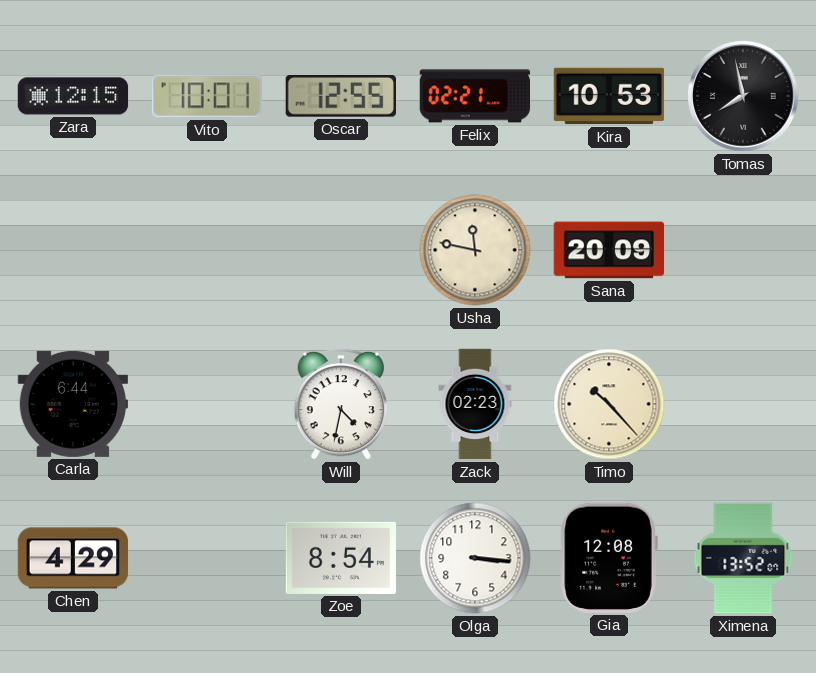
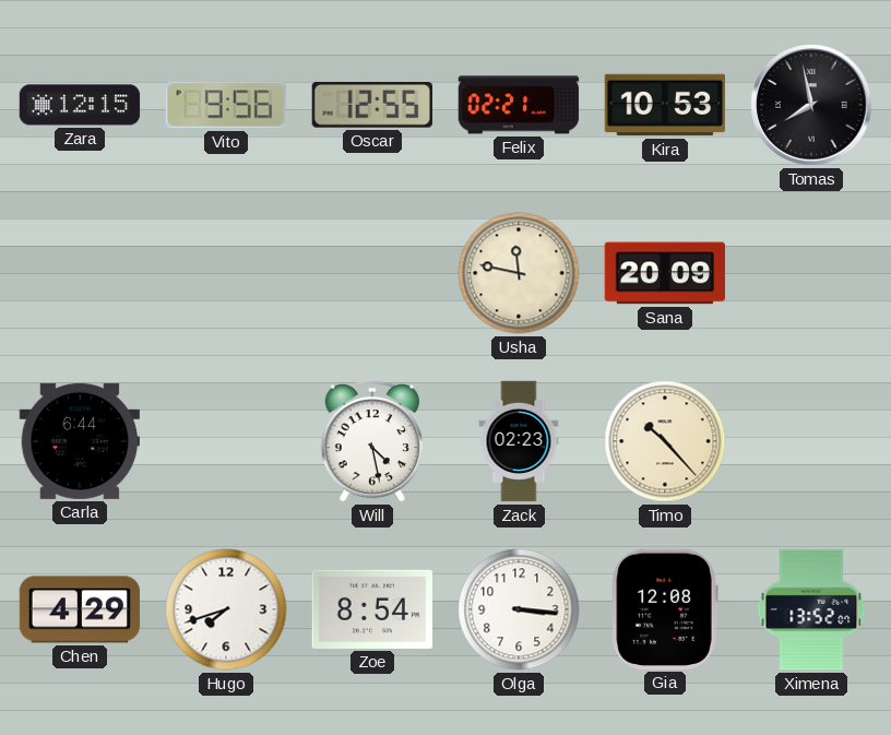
Vito: 10:01 -> 9:56
Will: 4:32 -> 4:28
Hugo: none -> 7:42
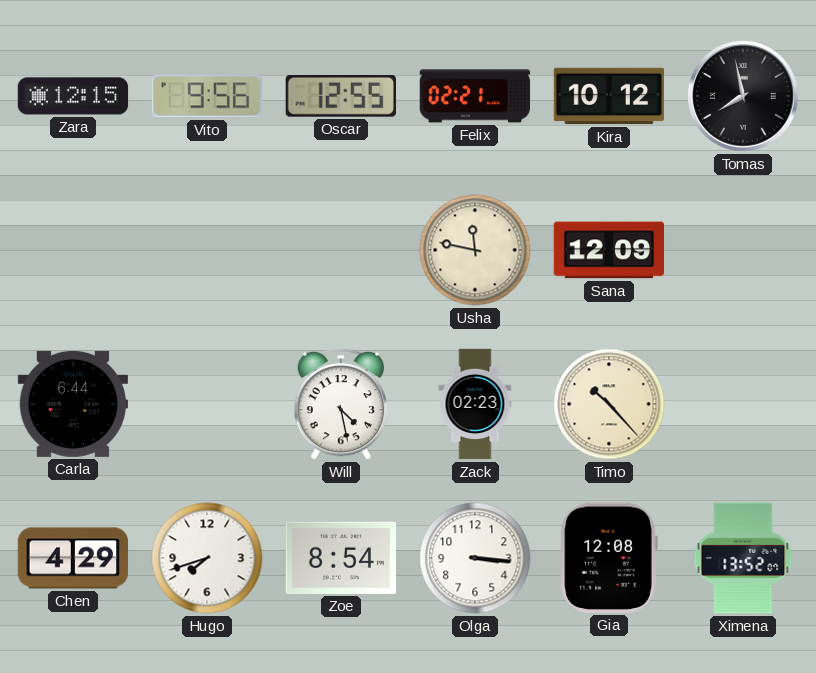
Kira: 10:53 -> 10:12
Sana: 20:09 -> 12:09
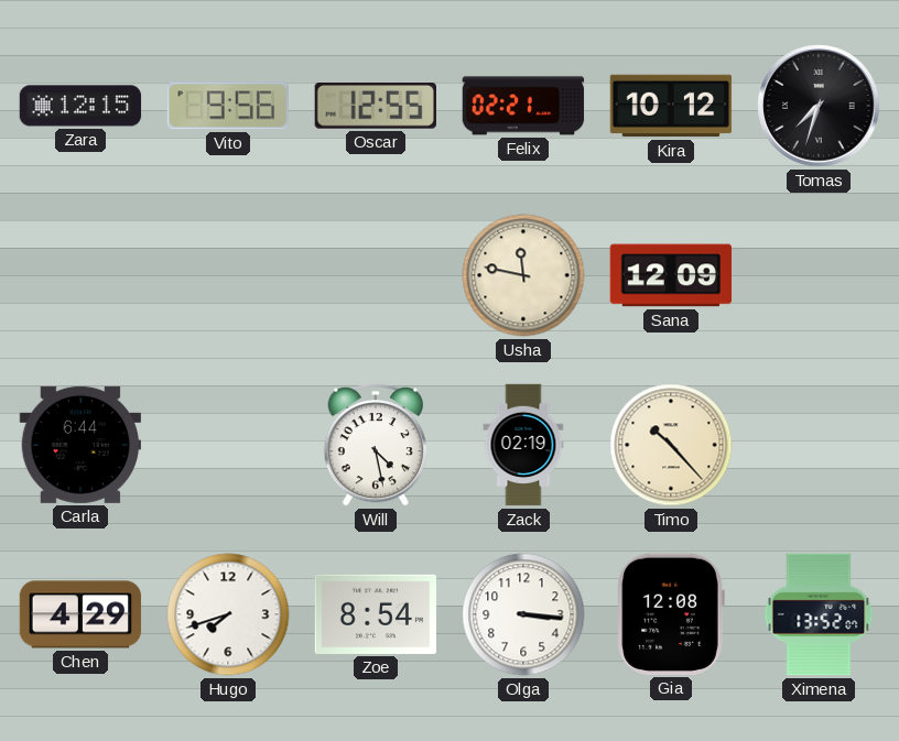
Tomas: 7:58 -> 7:33
Zack: 02:23 -> 02:19
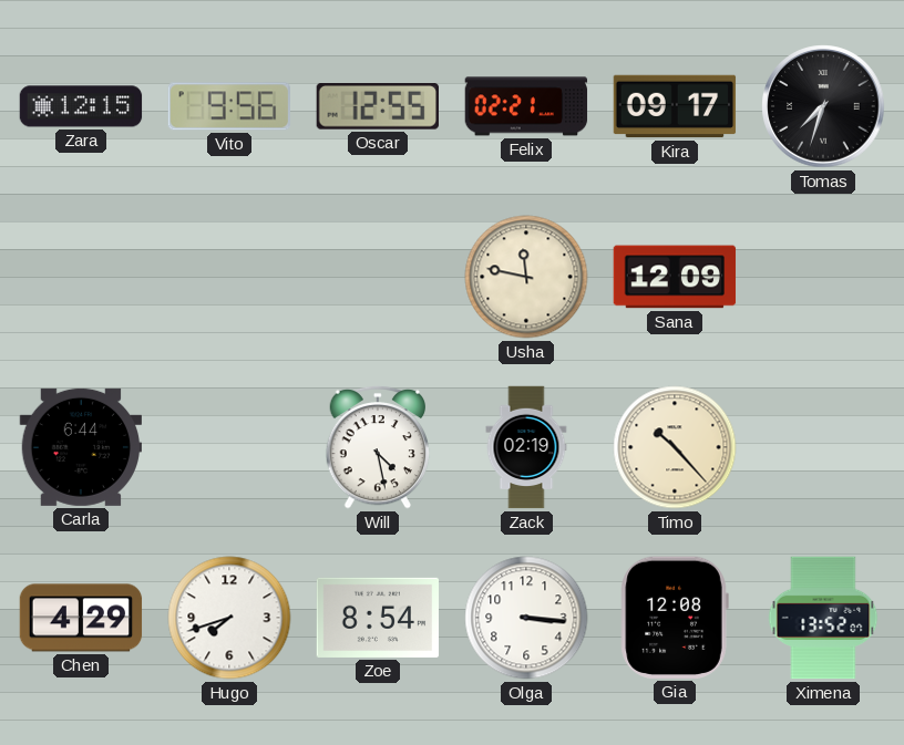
Kira: 10:12 -> 09:17
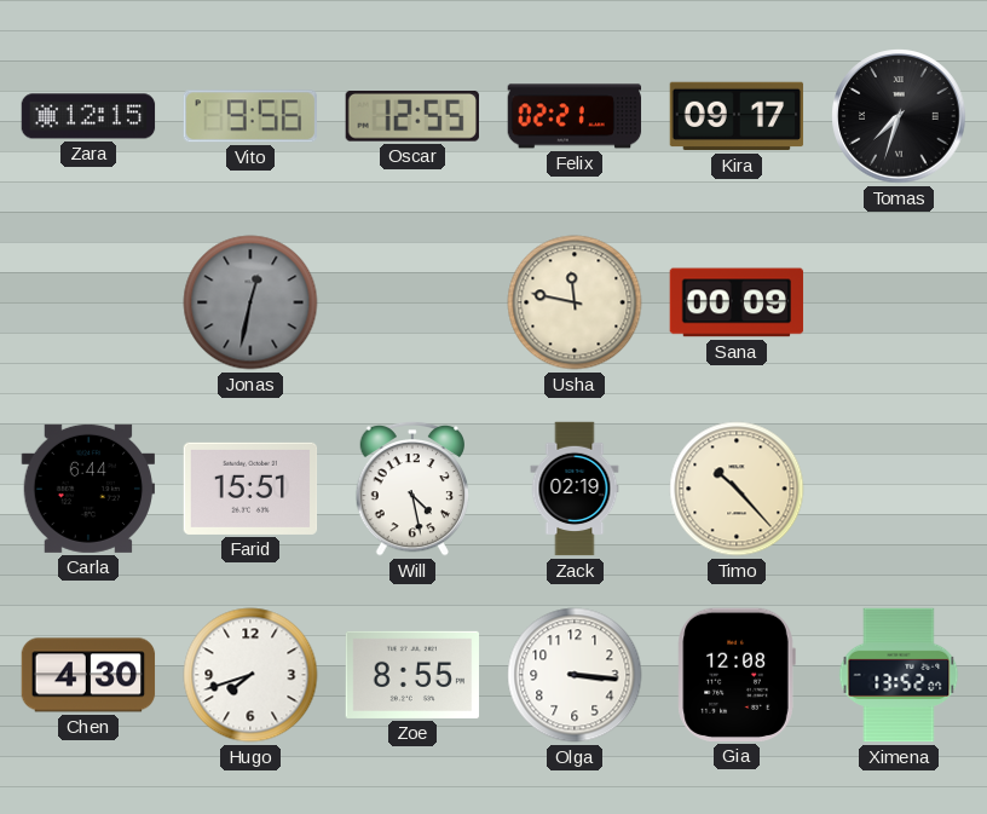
Jonas: none -> 12:32
Sana: 12:09 -> 00:09
Farid: none -> 15:51
Chen: 4:29 -> 4:30
Zoe: 8:54 -> 8:55
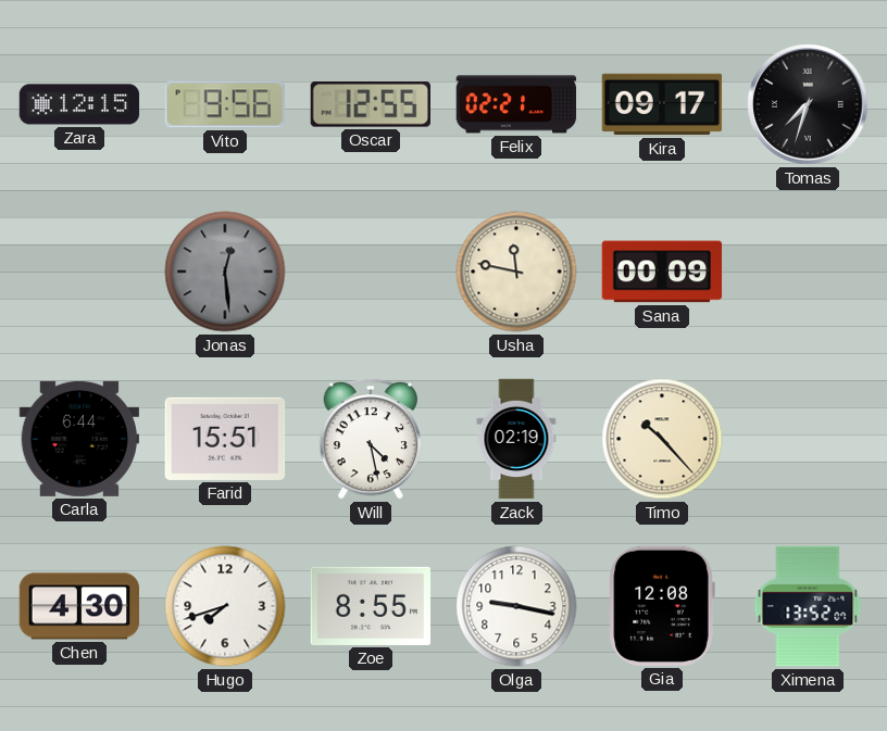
Jonas: 12:32 -> 12:29
Olga: 3:16 -> 9:17
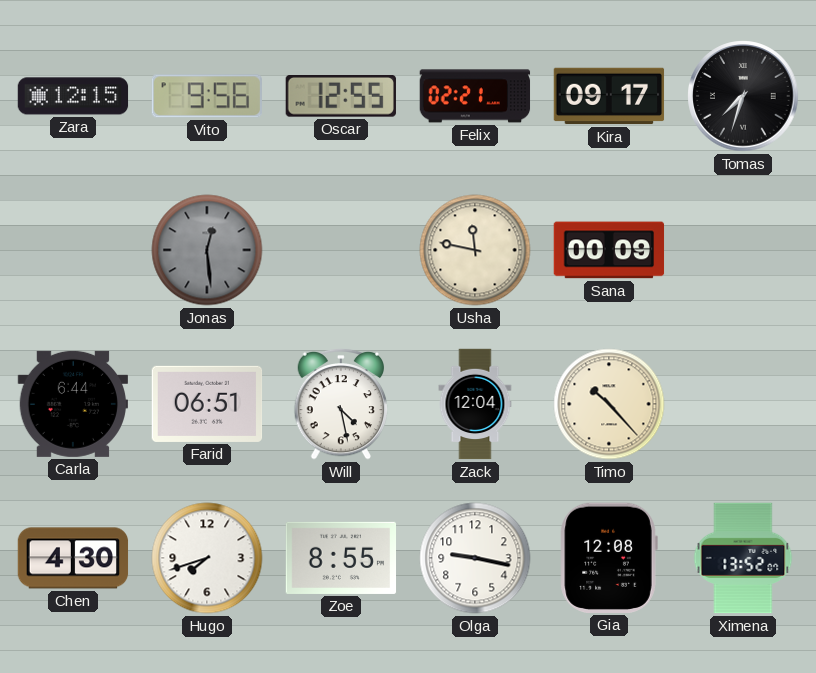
Farid: 15:51 -> 06:51
Zack: 02:19 -> 12:04
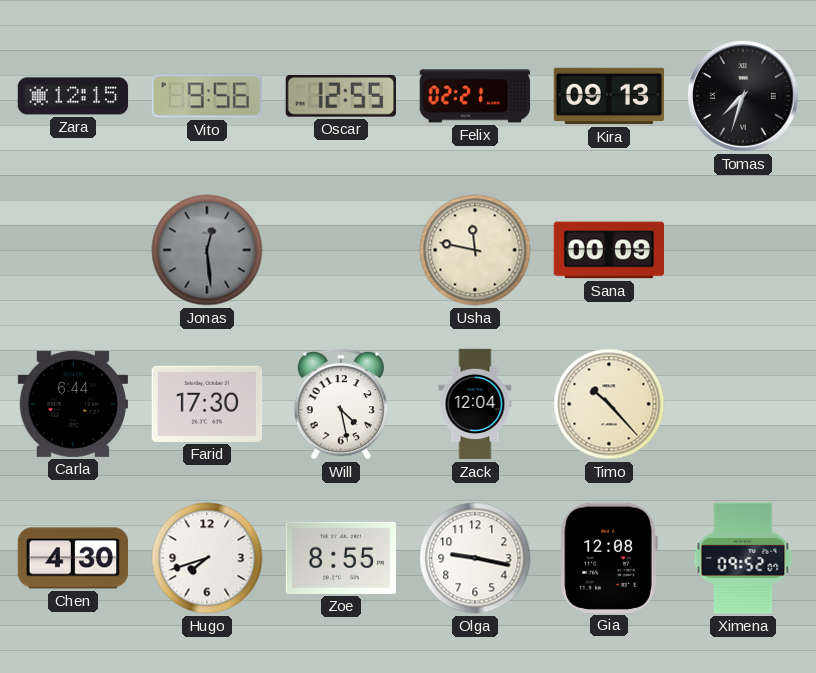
Kira: 09:17 -> 09:13
Farid: 06:51 -> 17:30
Ximena: 13:52 -> 09:52
